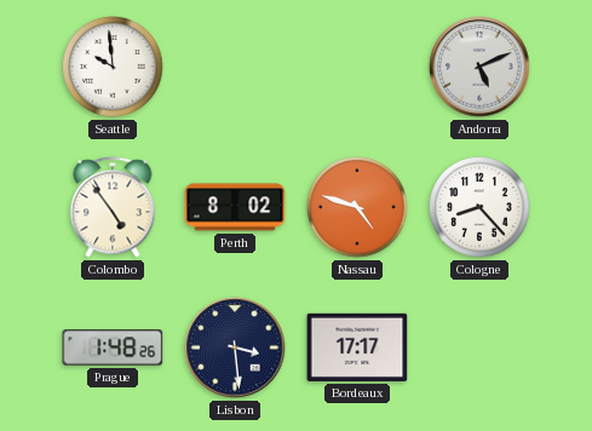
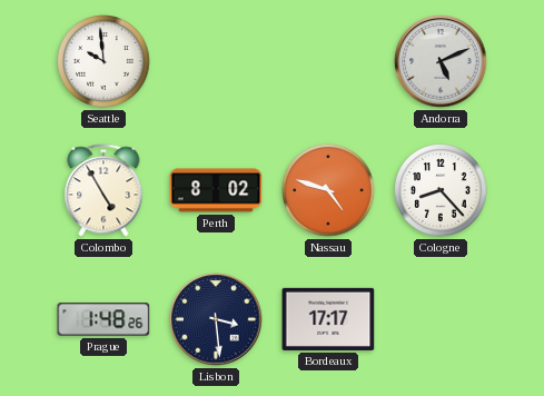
Colombo: 4:54 -> 4:55
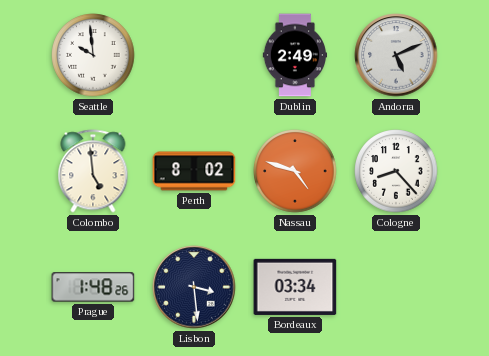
Dublin: none -> 2:49
Colombo: 4:55 -> 4:59
Bordeaux: 17:17 -> 03:34
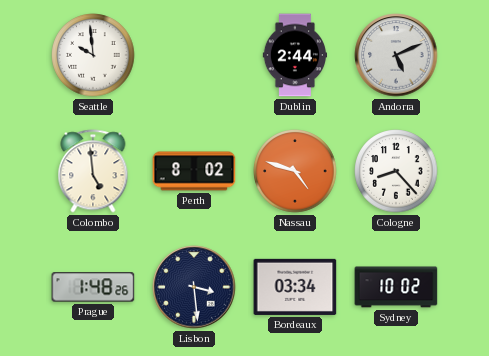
Dublin: 2:49 -> 2:44
Sydney: none -> 10:02
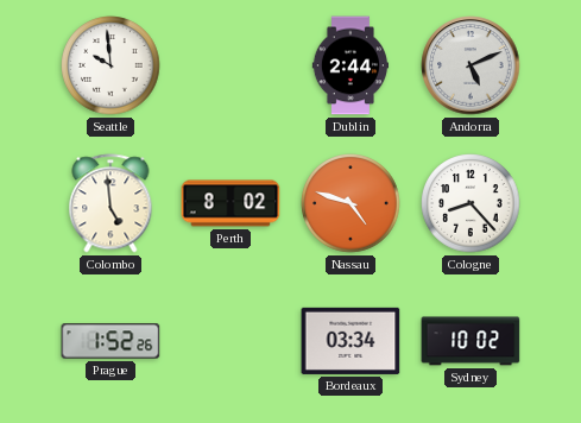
Prague: 1:48 -> 1:52
Lisbon: 3:29 -> none
